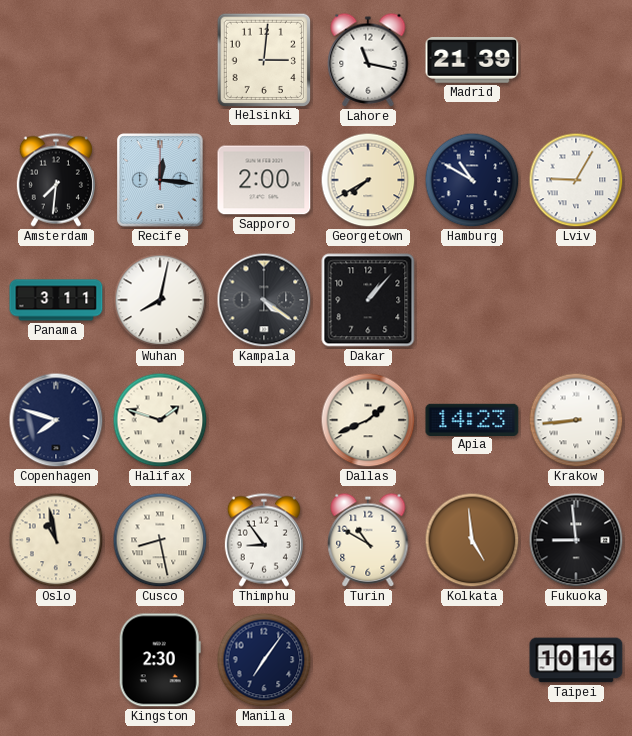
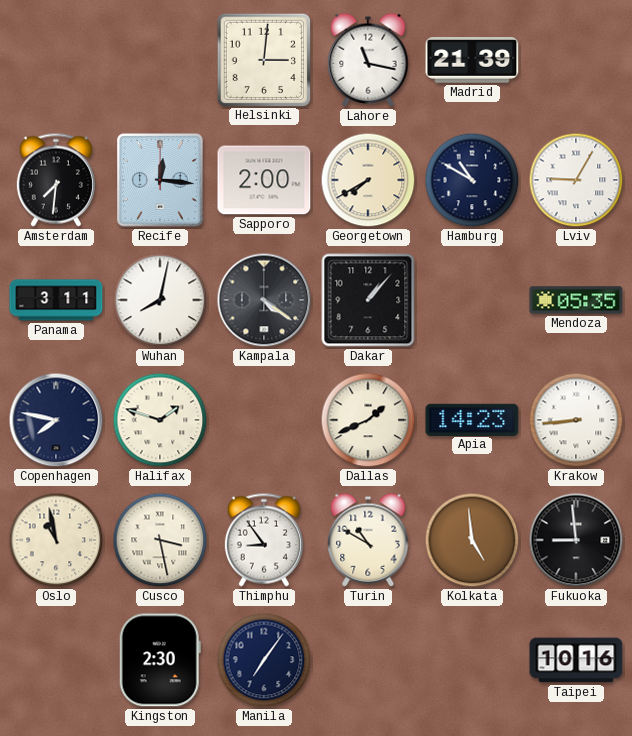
Mendoza: none -> 05:35
Copenhagen: 7:48 -> 7:47
Cusco: 8:28 -> 3:28
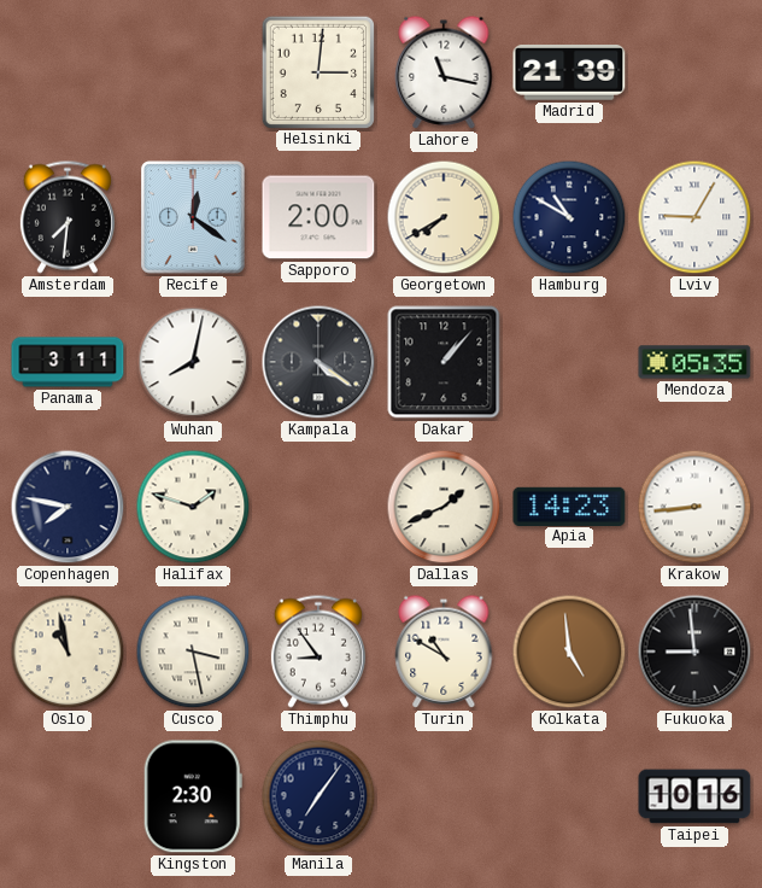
Recife: 12:16 -> 12:21
